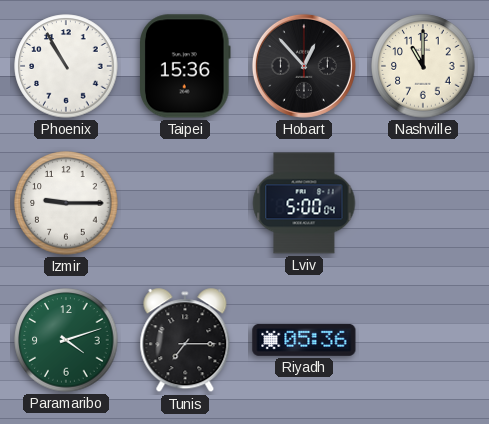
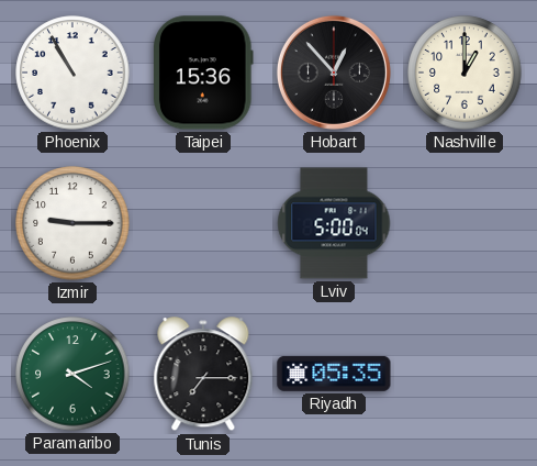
Nashville: 11:00 -> 1:00
Riyadh: 05:36 -> 05:35
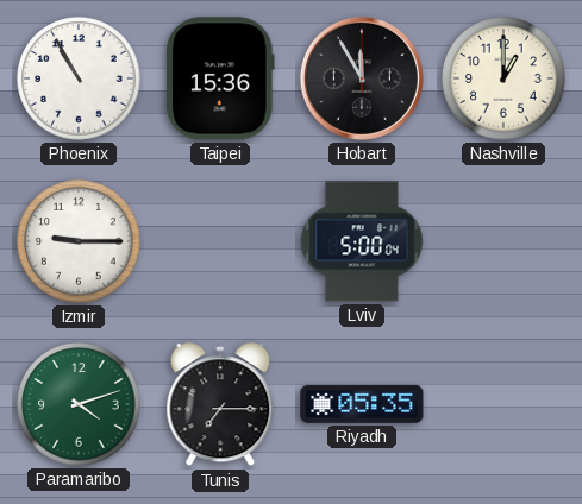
Hobart: 12:53 -> 11:55
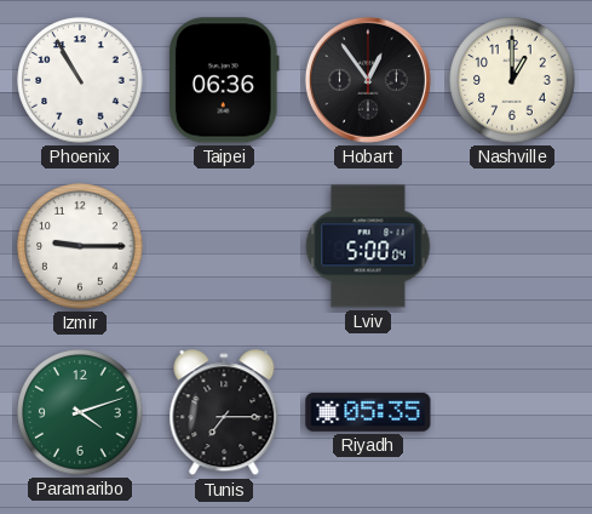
Taipei: 15:36 -> 06:36
Hobart: 11:55 -> 12:54
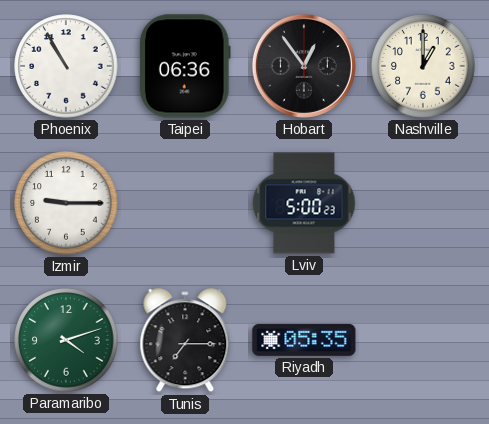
Lviv: 5:00:04 -> 5:00:23
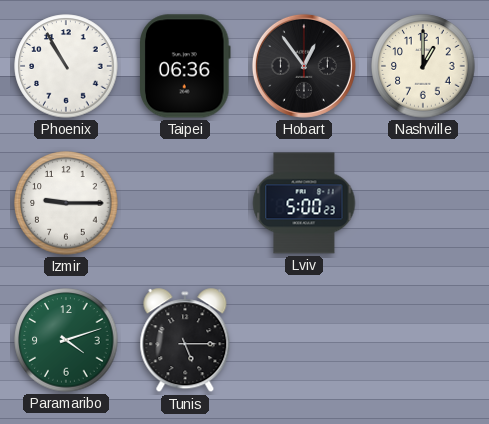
Tunis: 7:15 -> 5:15
Riyadh: 05:35 -> none
